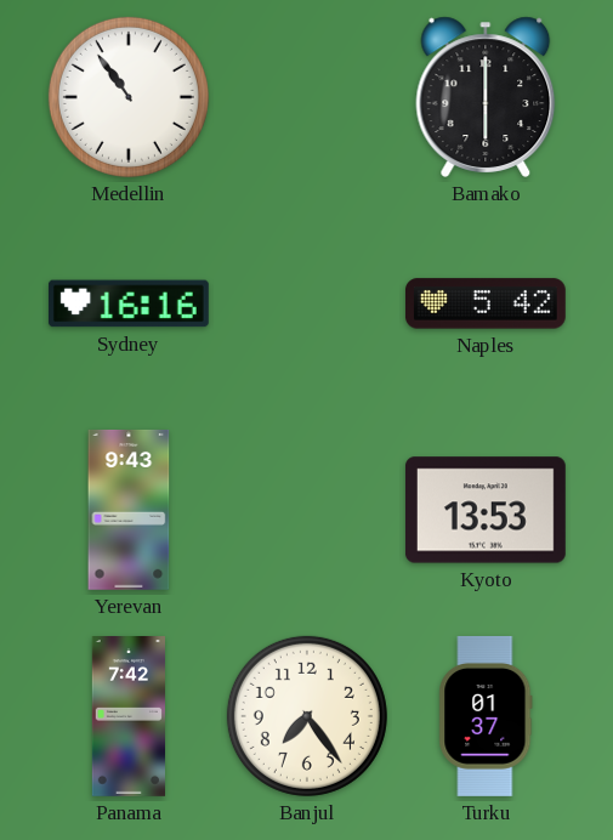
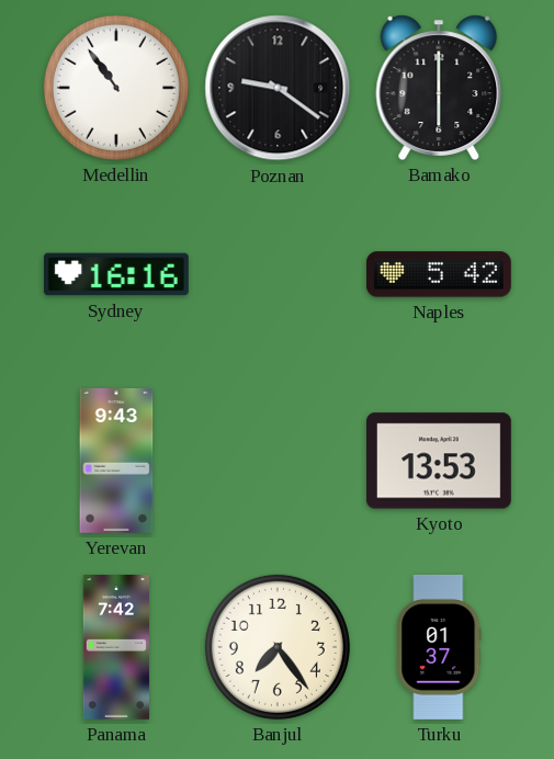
Poznan: none -> 9:21
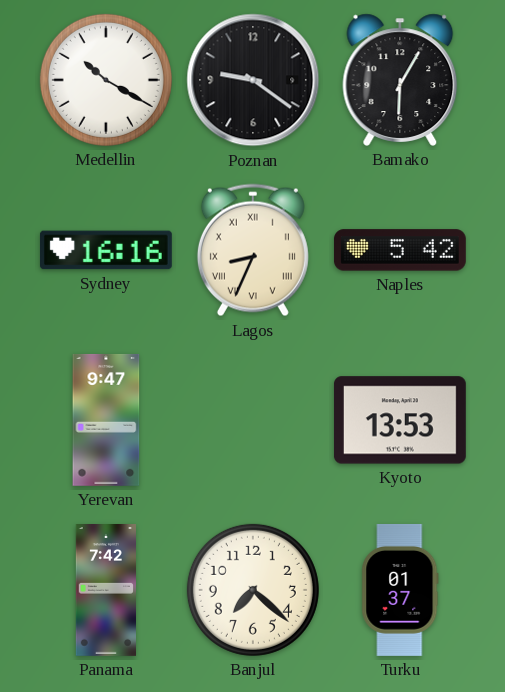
Medellin: 10:54 -> 10:20
Bamako: 6:00 -> 6:05
Lagos: none -> 8:34
Yerevan: 9:43 -> 9:47
Banjul: 7:24 -> 7:22
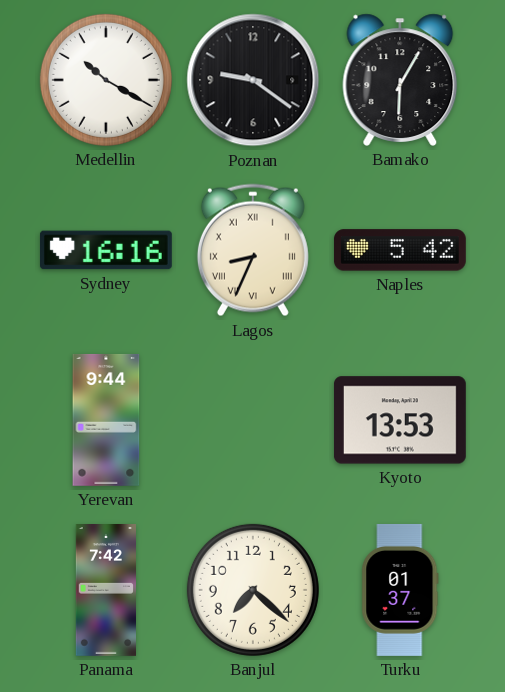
Yerevan: 9:47 -> 9:44
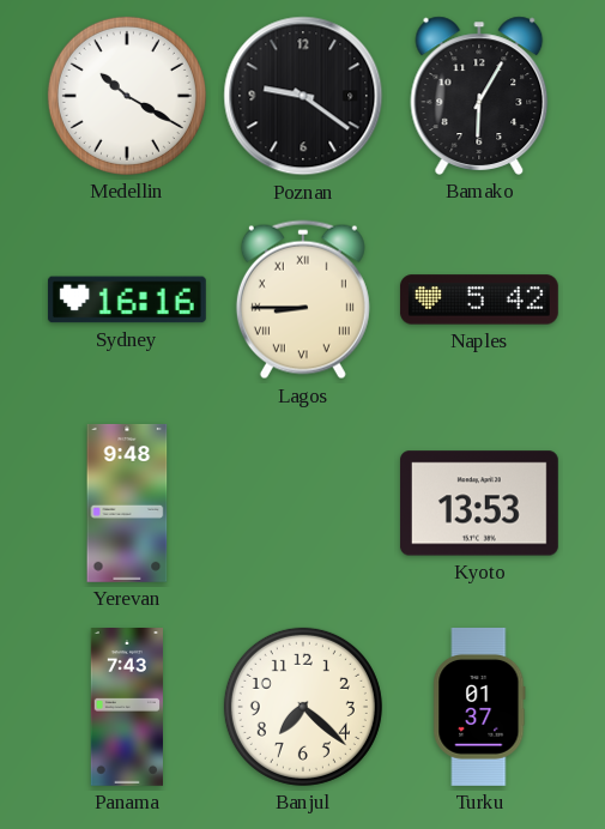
Lagos: 8:34 -> 8:45
Yerevan: 9:44 -> 9:48
Panama: 7:42 -> 7:43
